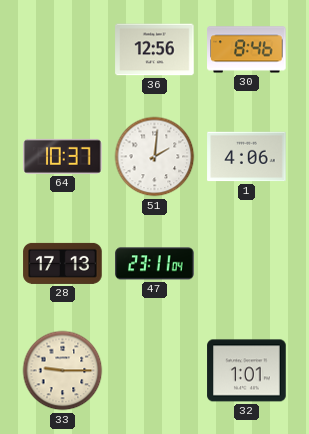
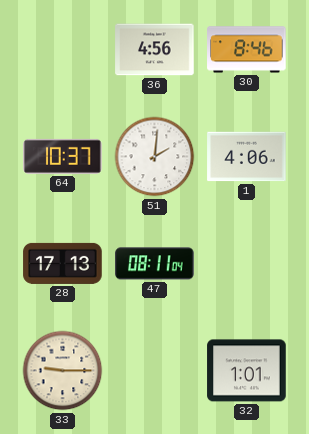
36: 12:56 -> 4:56
47: 23:11 -> 08:11
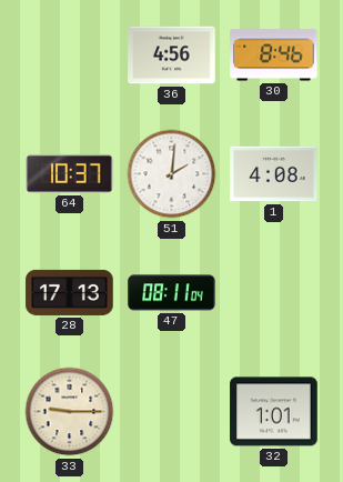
1: 4:06 -> 4:08
